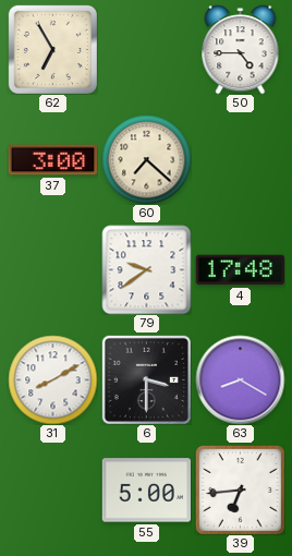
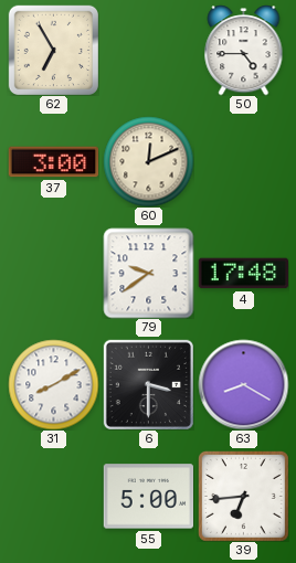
60: 7:22 -> 12:11
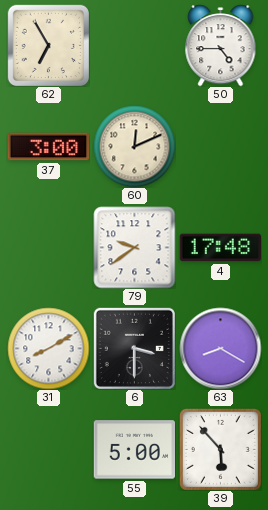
39: 6:44 -> 5:53
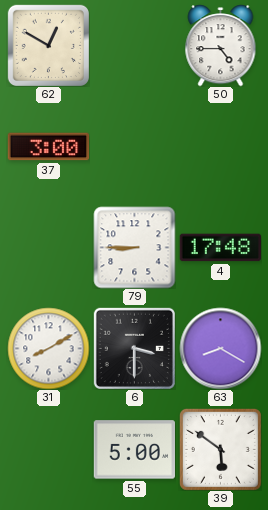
62: 6:55 -> 12:50
60: 12:11 -> none
79: 9:39 -> 8:45
39: 5:53 -> 5:51
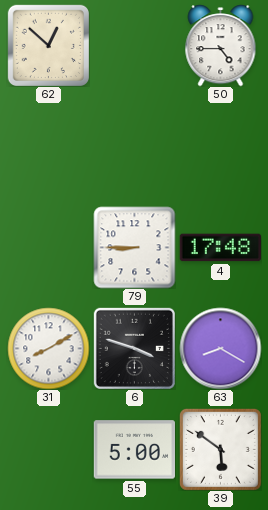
62: 12:50 -> 12:52
37: 3:00 -> none
6: 3:30 -> 3:48
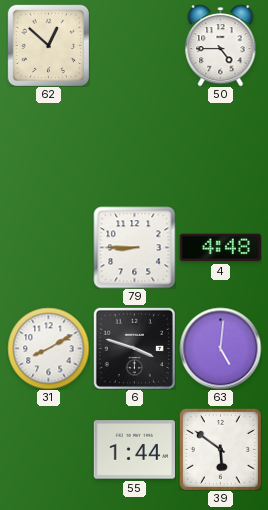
4: 17:48 -> 4:48
63: 8:20 -> 5:01
55: 5:00 -> 1:44
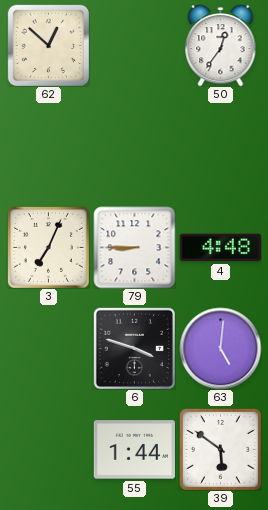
50: 4:45 -> 12:36
3: none -> 7:04
31: 8:10 -> none
